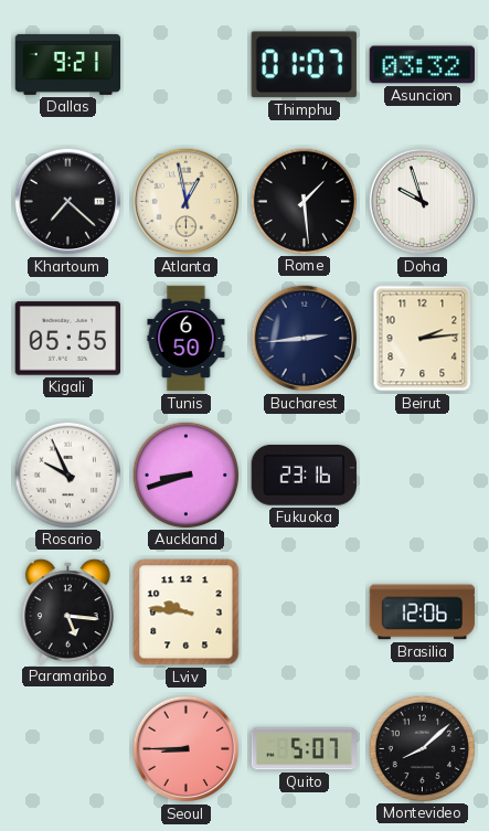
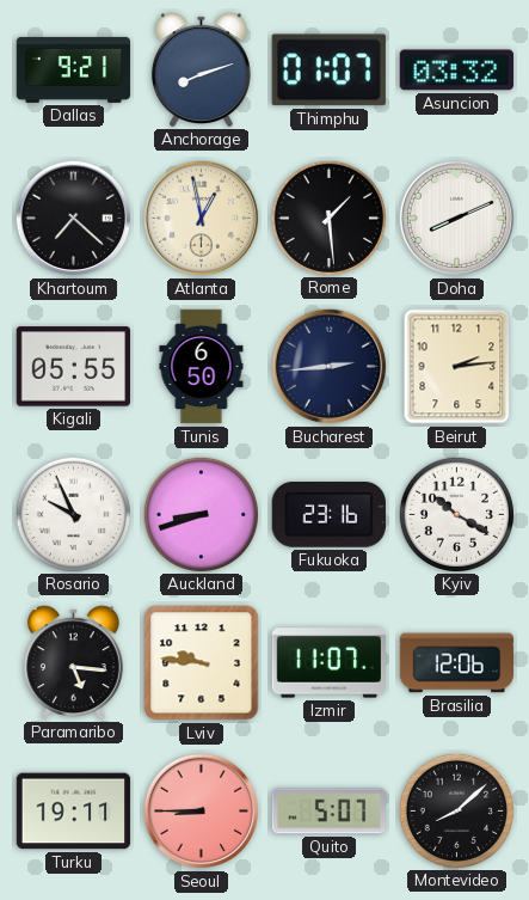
Anchorage: none -> 8:12
Doha: 9:57 -> 8:11
Kyiv: none -> 10:20
Izmir: none -> 11:07
Turku: none -> 19:11
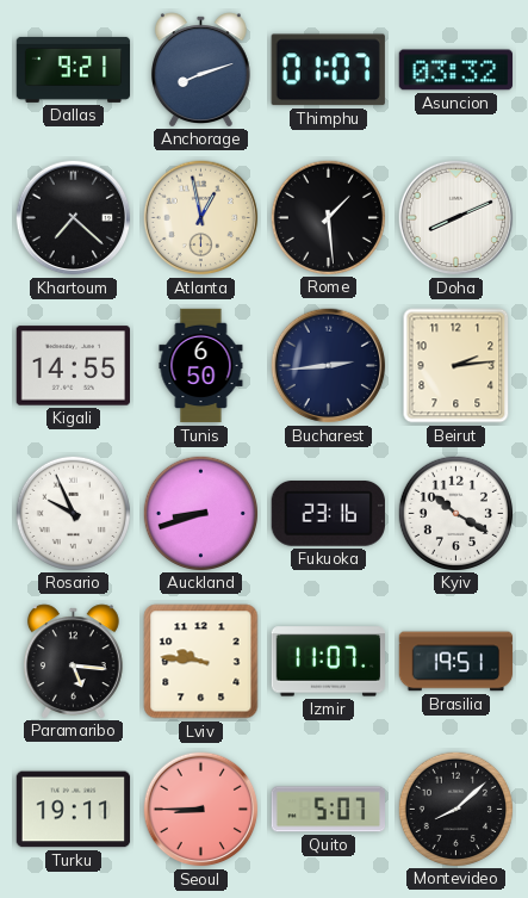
Kigali: 05:55 -> 14:55
Brasilia: 12:06 -> 19:51
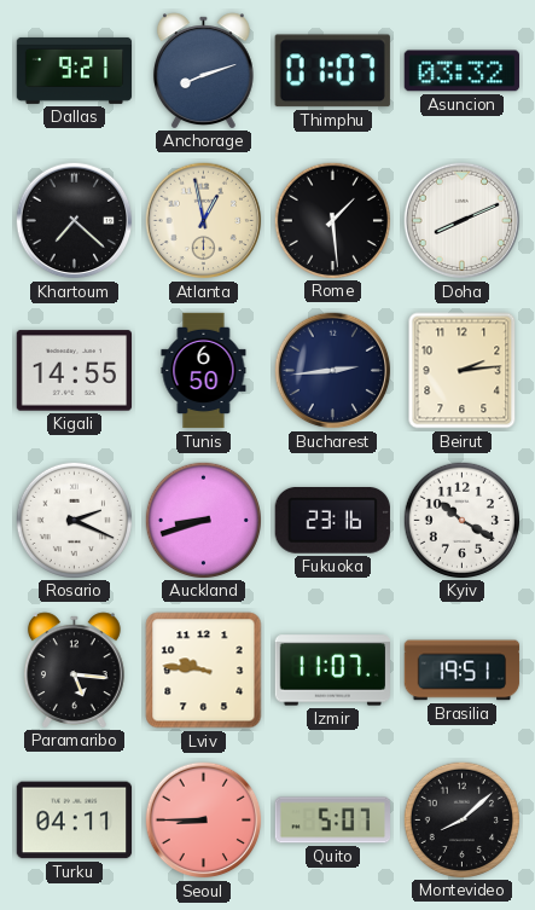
Rosario: 9:56 -> 2:19
Turku: 19:11 -> 04:11
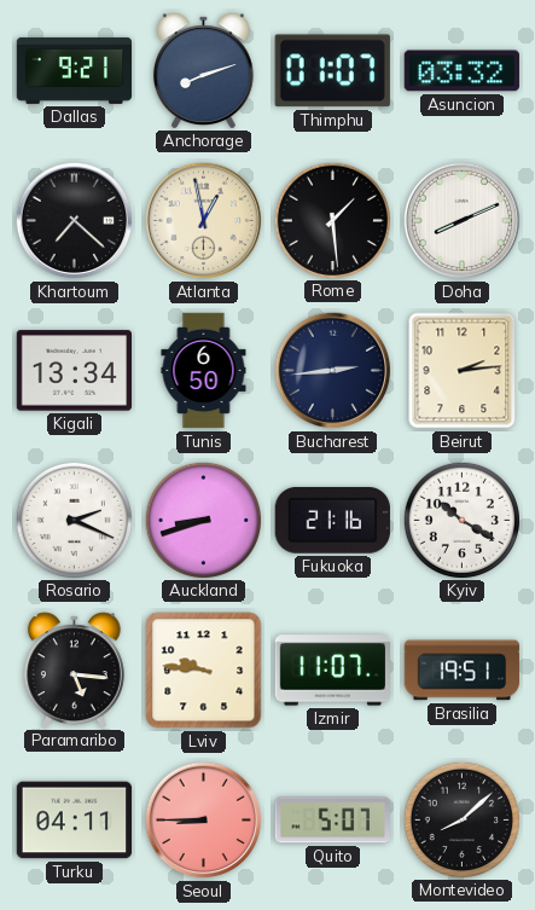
Kigali: 14:55 -> 13:34
Fukuoka: 23:16 -> 21:16
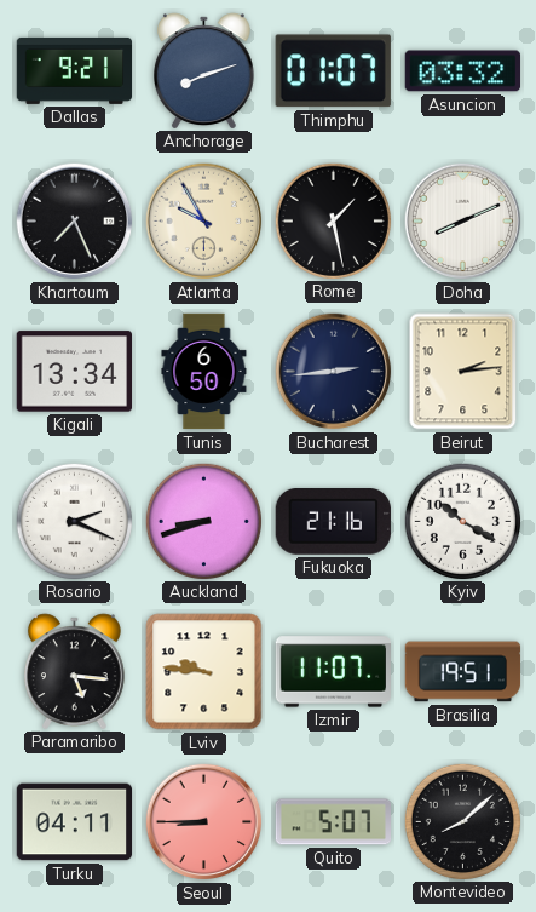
Khartoum: 7:22 -> 7:26
Atlanta: 12:58 -> 9:55
Rome: 1:29 -> 1:28
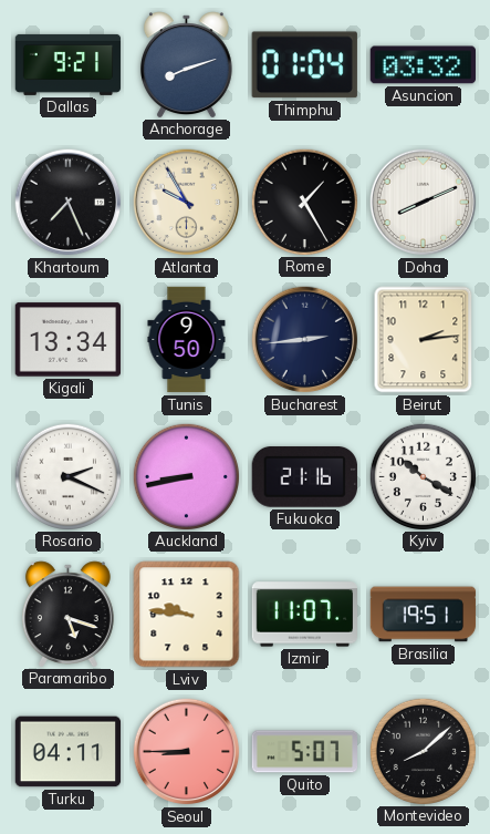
Thimphu: 01:07 -> 01:04
Rome: 1:28 -> 1:25
Tunis: 6:50 -> 9:50
Auckland: 8:42 -> 8:43
Paramaribo: 5:16 -> 5:18
